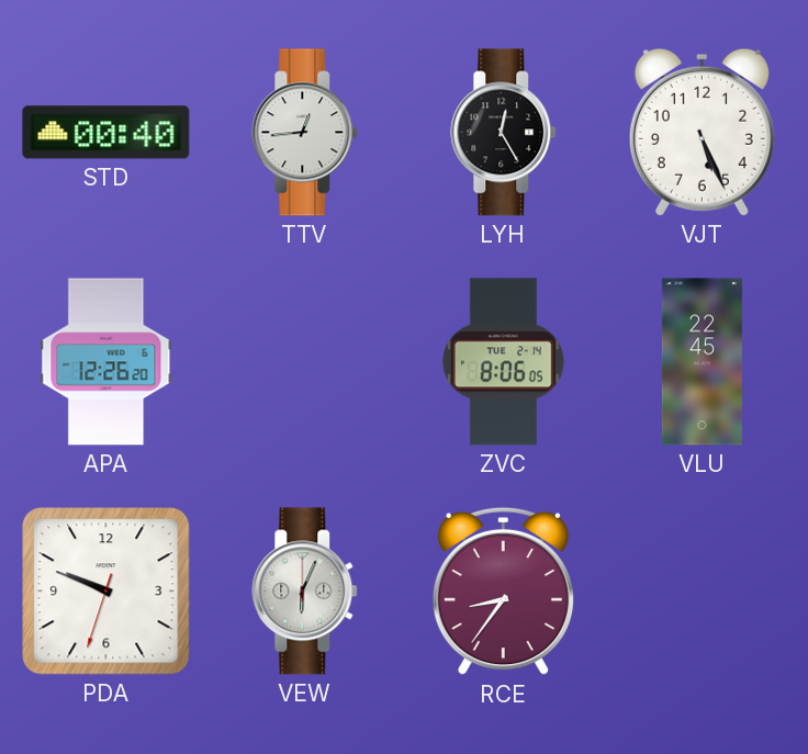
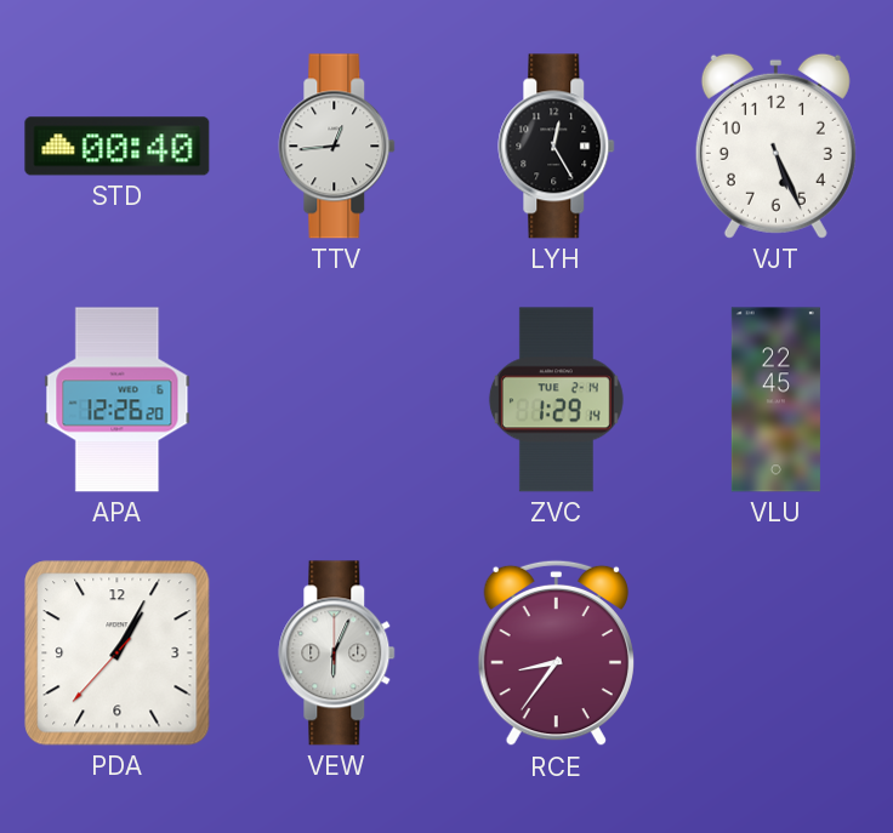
ZVC: 8:06 -> 1:29
PDA: 9:48 -> 1:04
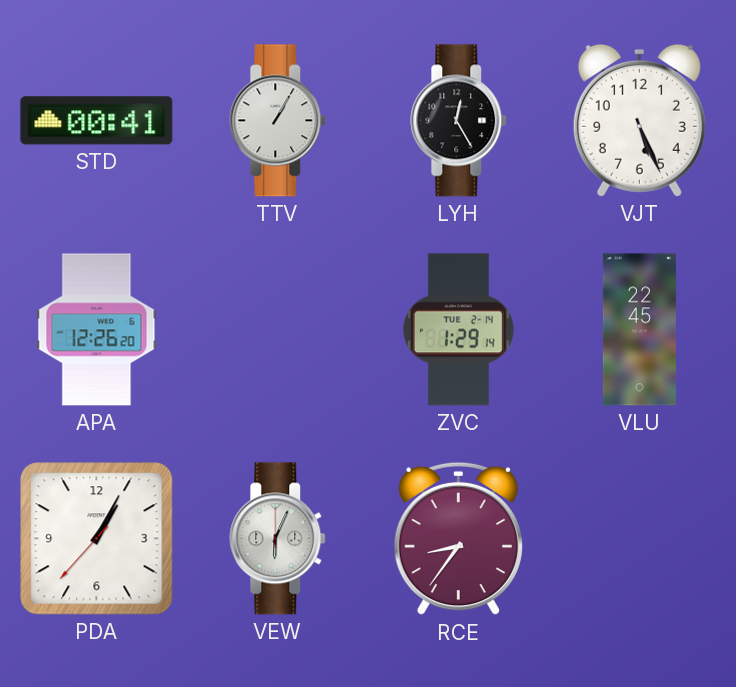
STD: 00:40 -> 00:41
TTV: 12:44 -> 1:05
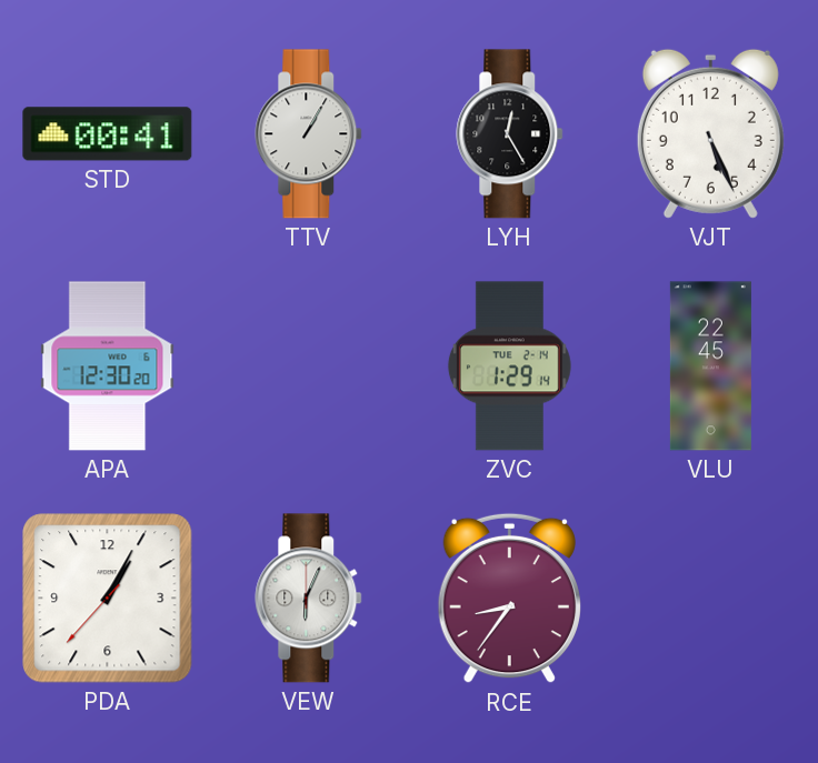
APA: 12:26 -> 12:30
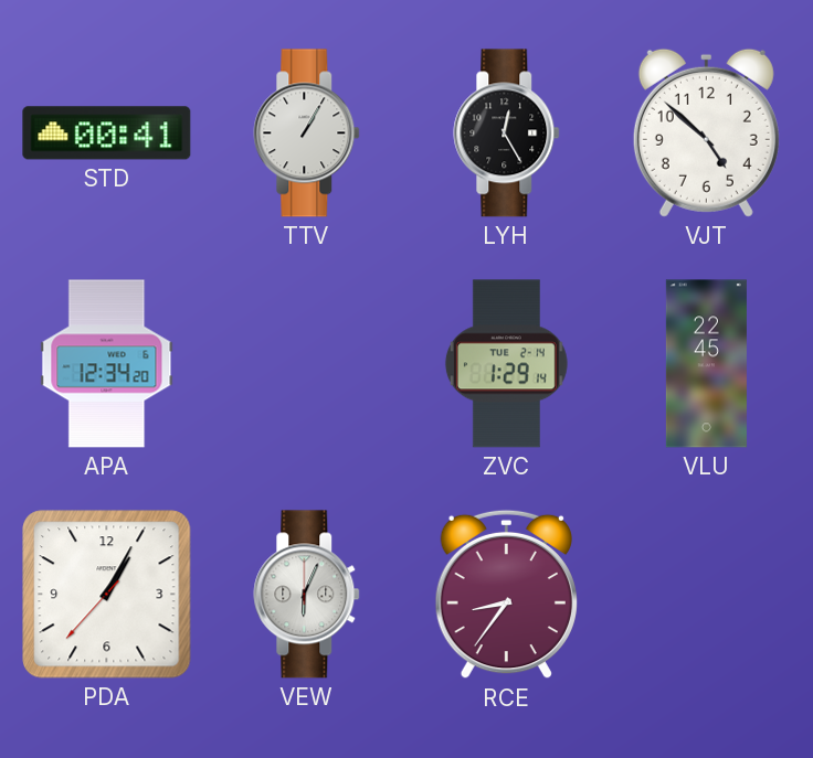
VJT: 5:26 -> 4:52
APA: 12:30 -> 12:34
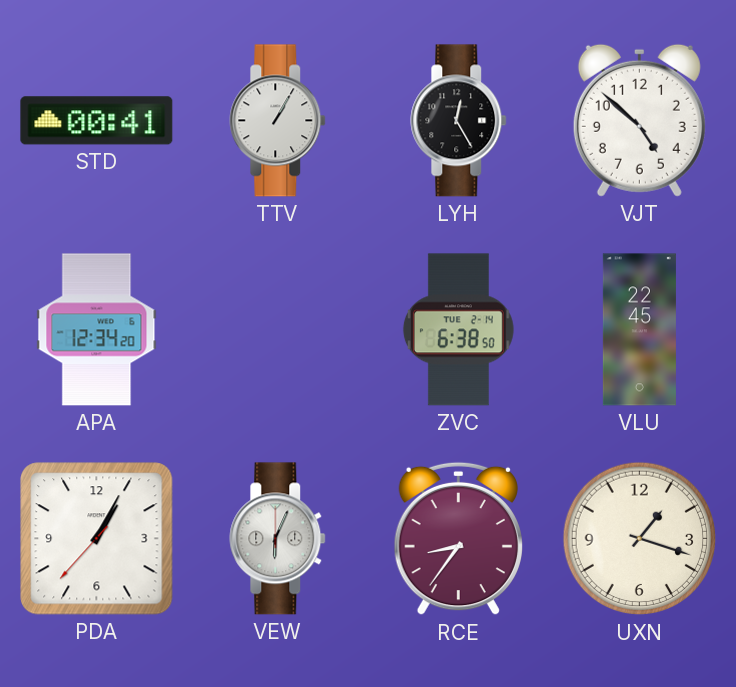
ZVC: 1:29 -> 6:38
UXN: none -> 1:18
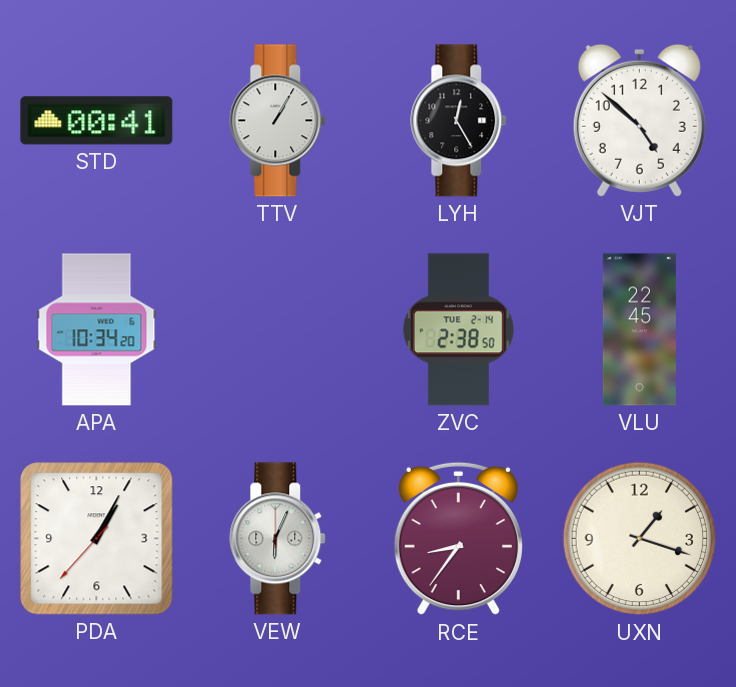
APA: 12:34 -> 10:34
ZVC: 6:38 -> 2:38
